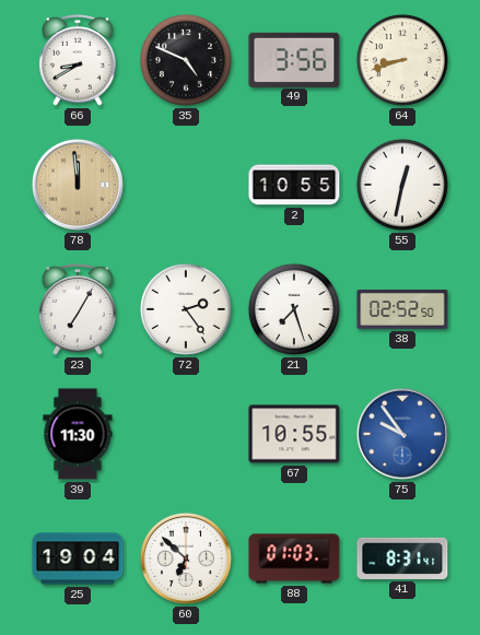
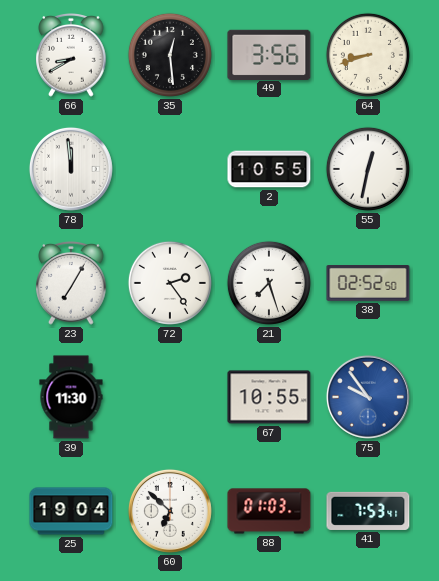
35: 4:49 -> 12:29
78 dial: champagne -> white
41: 8:31 -> 7:53
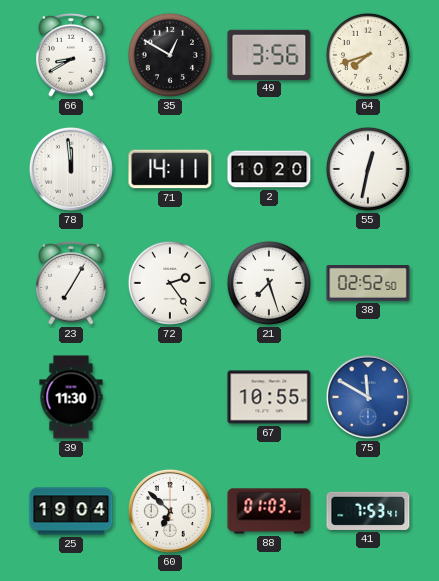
35: 12:29 -> 12:50
64: 8:42 -> 7:42
71: none -> 14:11
2: 10:55 -> 10:20
75: 9:54 -> 11:50
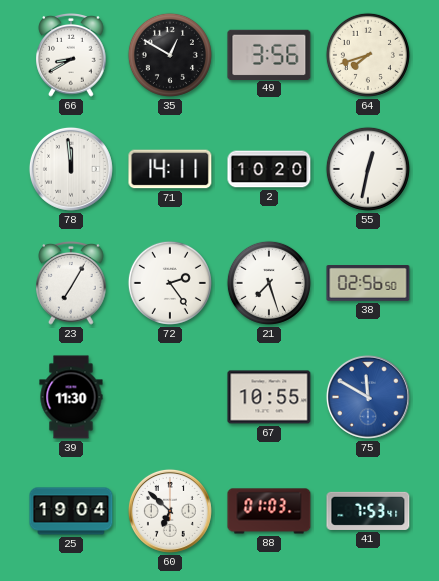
38: 02:52 -> 02:56
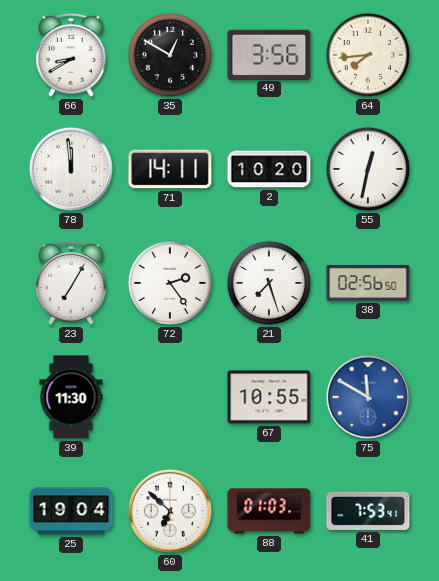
64: 7:42 -> 7:44
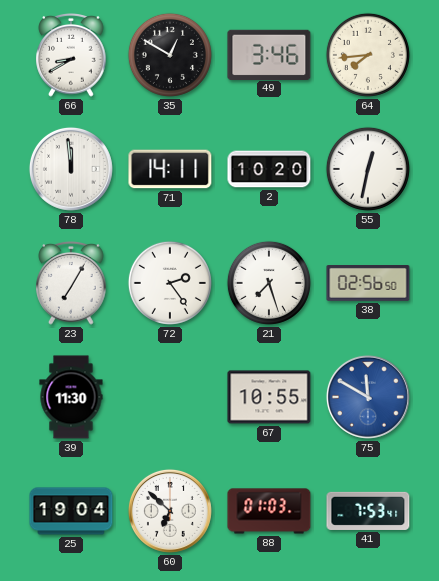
49: 3:56 -> 3:46
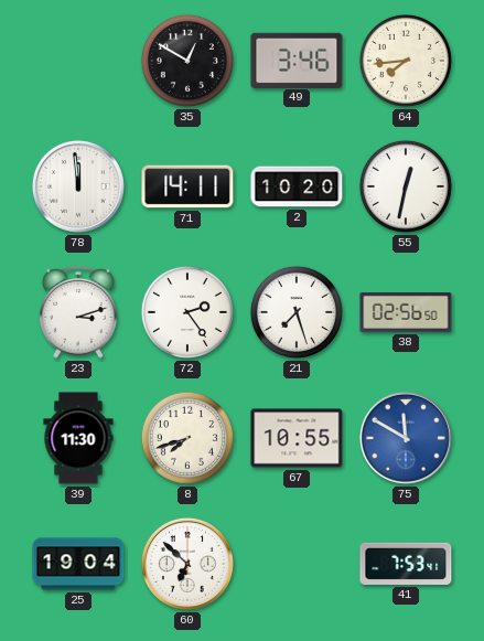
66: 8:40 -> none
23: 7:05 -> 3:12
8: none -> 7:42
88: 01:03 -> none
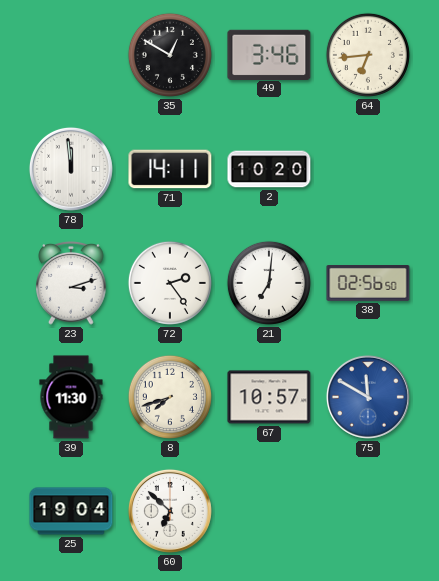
64: 7:44 -> 6:44
55: 12:32 -> none
21: 7:27 -> 7:01
67: 10:55 -> 10:57
41: 7:53 -> none
